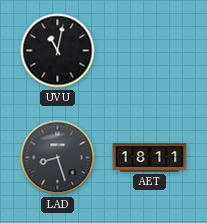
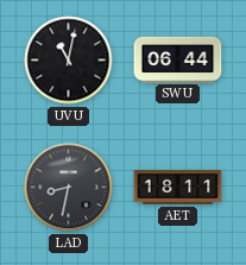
SWU: none -> 06:44
LAD: 8:27 -> 8:32
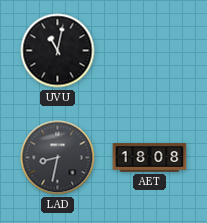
SWU: 06:44 -> none
AET: 18:11 -> 18:08
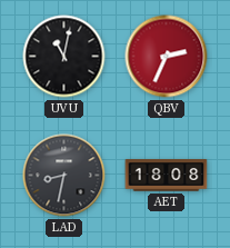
QBV: none -> 2:34
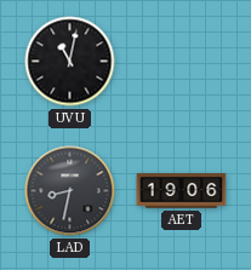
QBV: 2:34 -> none
AET: 18:08 -> 19:06
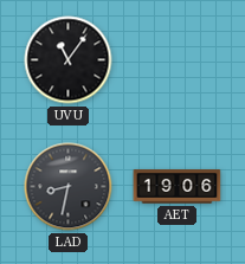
UVU: 11:02 -> 11:06
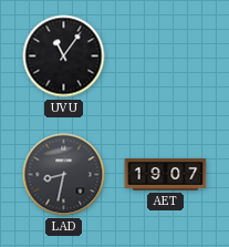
AET: 19:06 -> 19:07
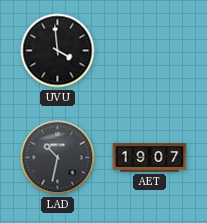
UVU: 11:06 -> 3:59
LAD: 8:32 -> 10:32
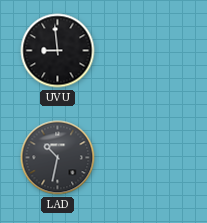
UVU: 3:59 -> 8:59
AET: 19:07 -> none
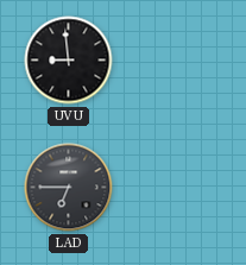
LAD: 10:32 -> 6:45
